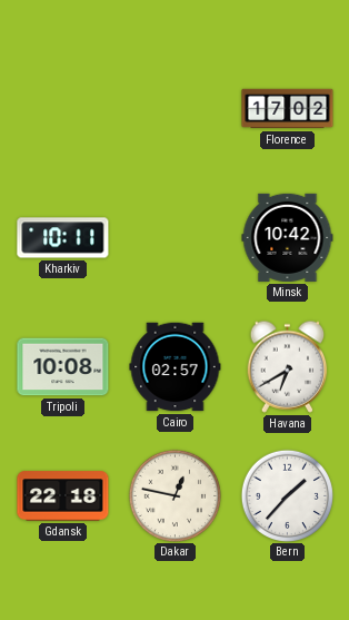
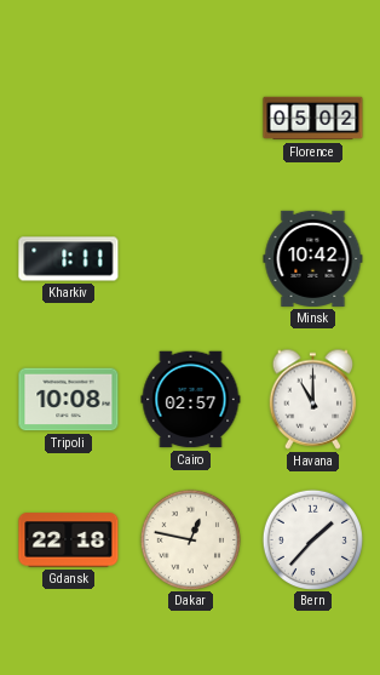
Florence: 17:02 -> 05:02
Kharkiv: 10:11 -> 1:11
Havana: 6:40 -> 11:00
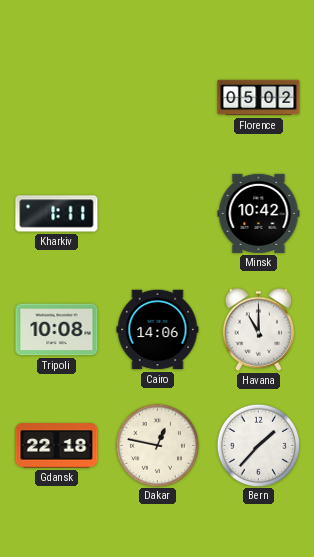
Cairo: 02:57 -> 14:06
